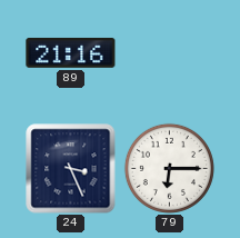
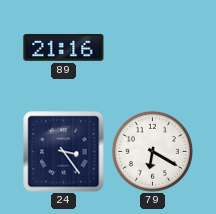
24: 3:26 -> 3:24
79: 6:15 -> 6:20
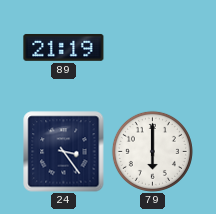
89: 21:16 -> 21:19
79: 6:20 -> 6:00
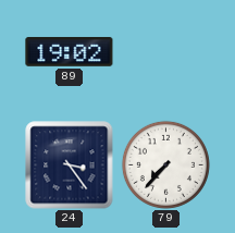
89: 21:19 -> 19:02
79: 6:00 -> 7:37
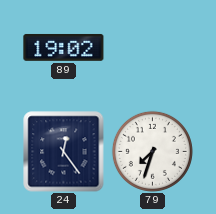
24: 3:24 -> 12:24
79: 7:37 -> 7:33
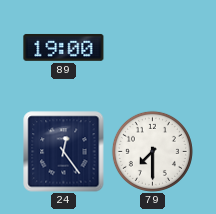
89: 19:02 -> 19:00
79: 7:33 -> 7:30
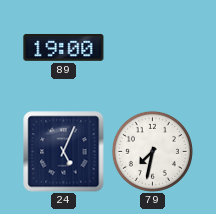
24: 12:24 -> 5:04
79: 7:30 -> 7:32
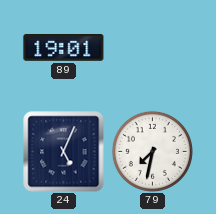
89: 19:00 -> 19:01
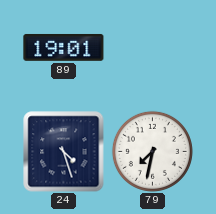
24: 5:04 -> 4:27
